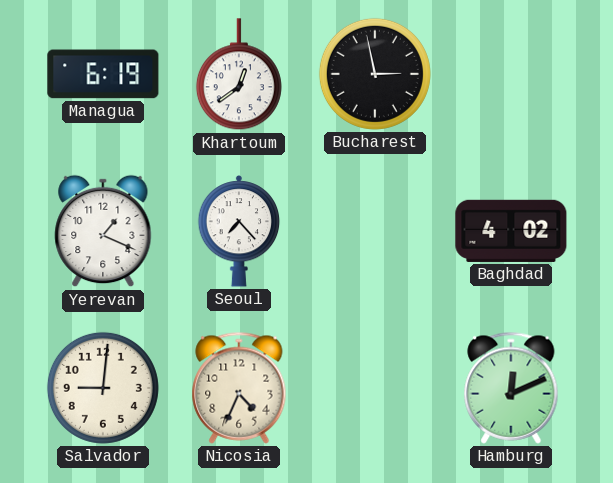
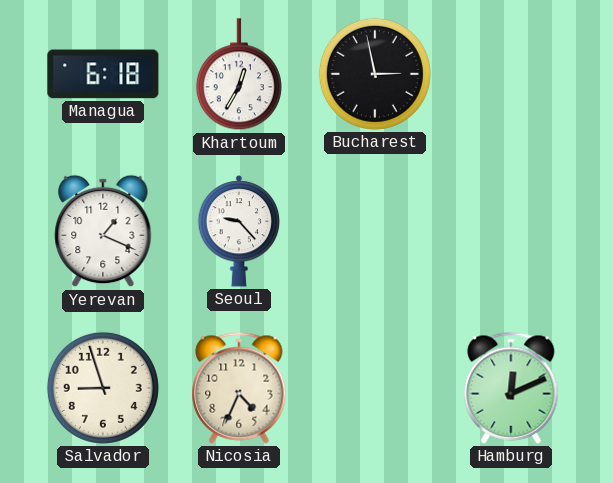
Managua: 6:19 -> 6:18
Khartoum: 12:39 -> 12:35
Seoul: 7:23 -> 9:23
Baghdad: 4:02 -> none
Salvador: 9:01 -> 8:57
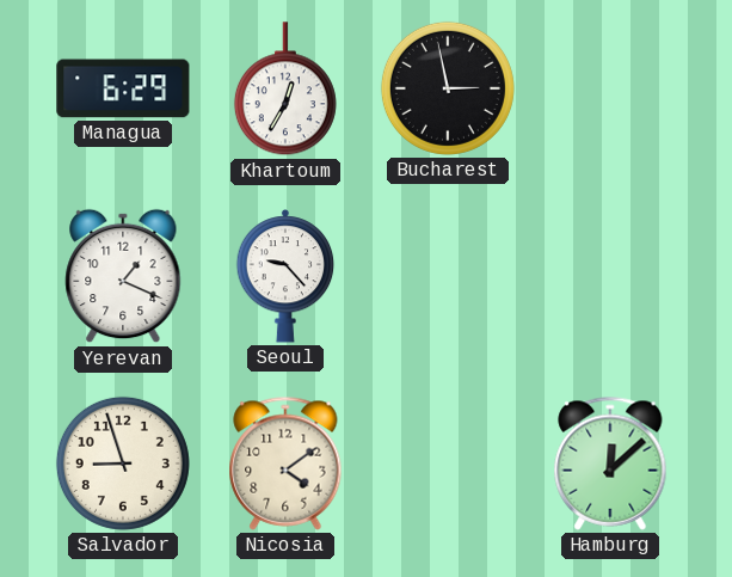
Managua: 6:18 -> 6:29
Nicosia: 4:34 -> 4:09
Hamburg: 12:11 -> 12:08
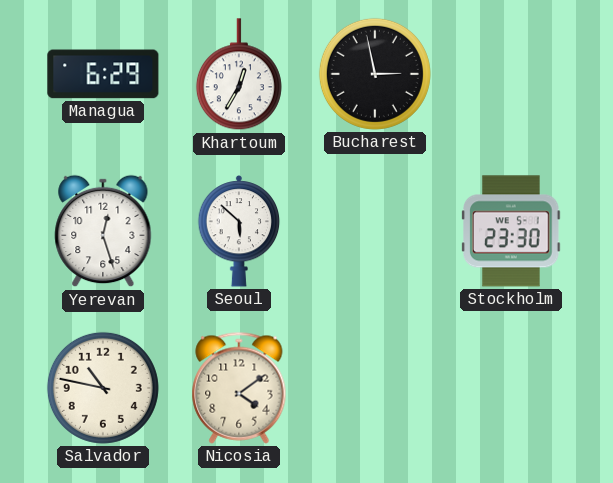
Yerevan: 1:19 -> 12:27
Seoul: 9:23 -> 5:52
Stockholm: none -> 23:30
Salvador: 8:57 -> 10:47
Hamburg: 12:08 -> none
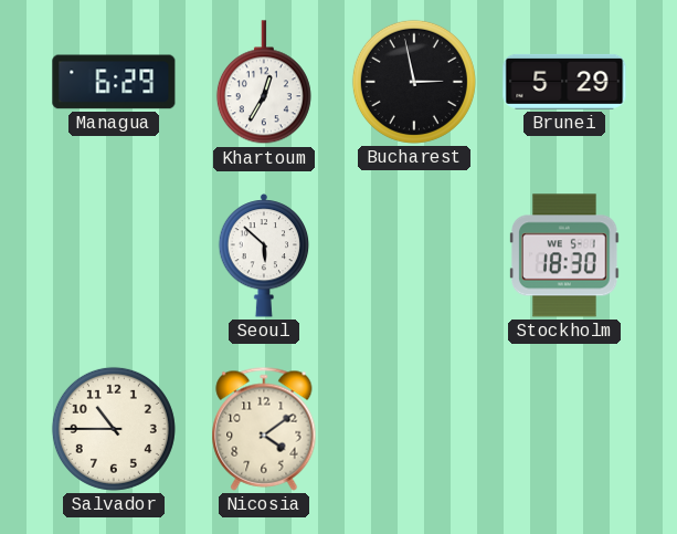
Brunei: none -> 5:29
Yerevan: 12:27 -> none
Stockholm: 23:30 -> 18:30
Salvador: 10:47 -> 10:45
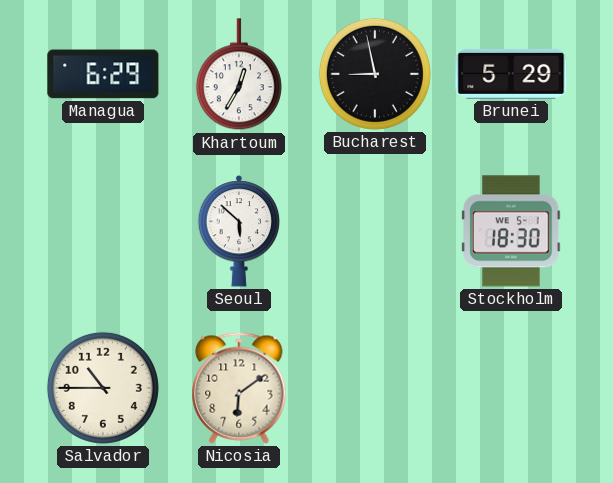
Bucharest: 2:58 -> 8:58
Nicosia: 4:09 -> 6:09
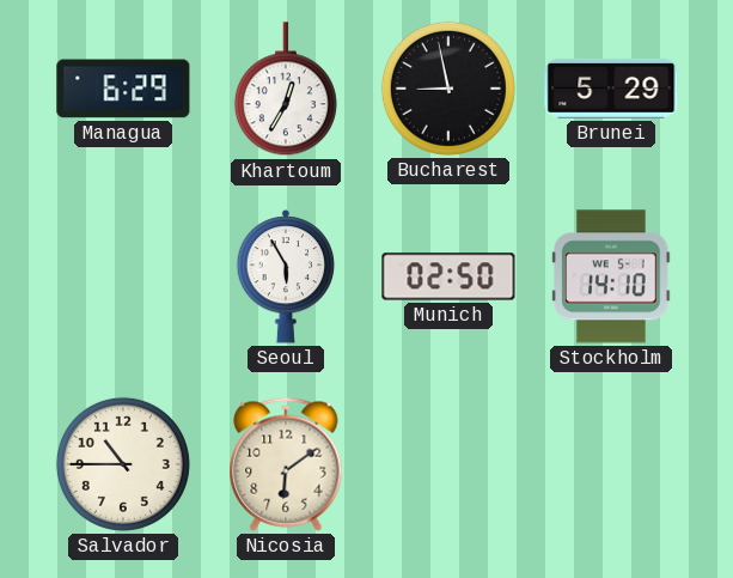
Seoul: 5:52 -> 5:55
Munich: none -> 02:50
Stockholm: 18:30 -> 14:10
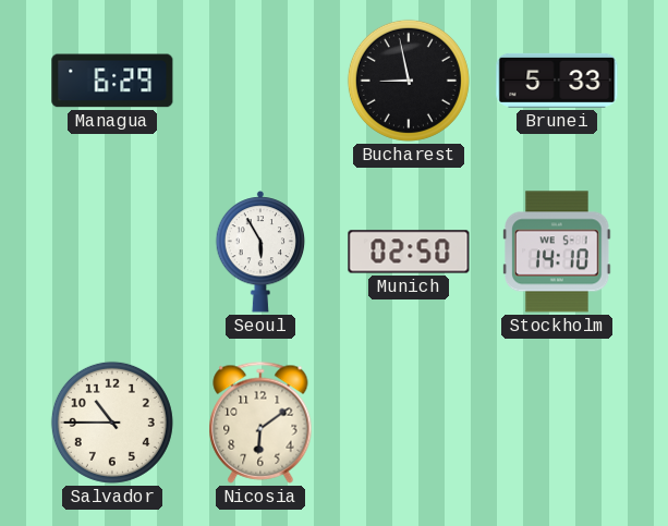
Khartoum: 12:35 -> none
Brunei: 5:29 -> 5:33
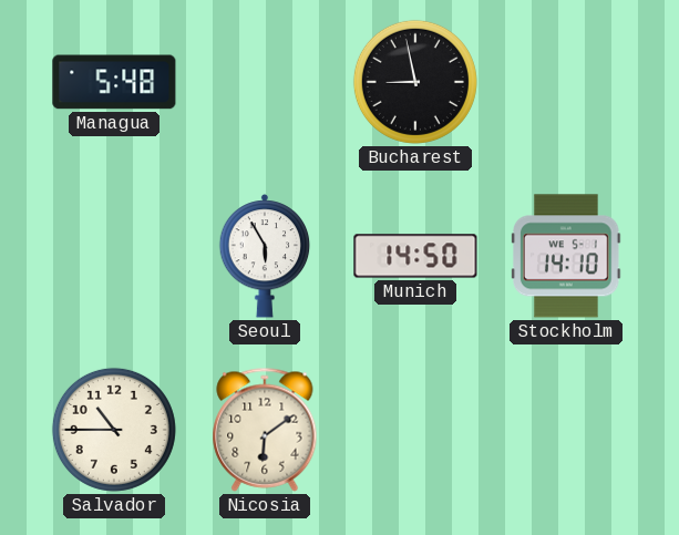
Managua: 6:29 -> 5:48
Brunei: 5:33 -> none
Munich: 02:50 -> 14:50
